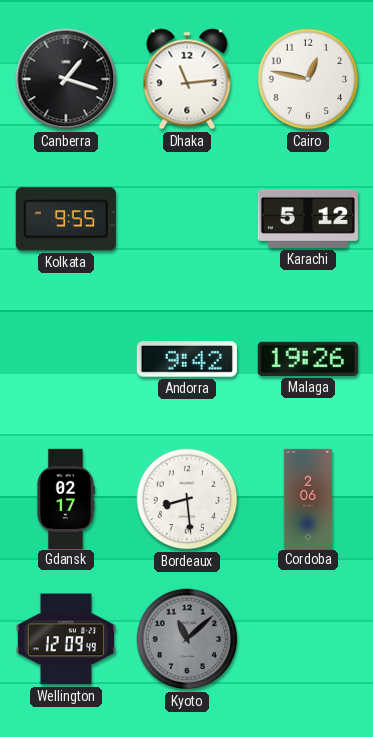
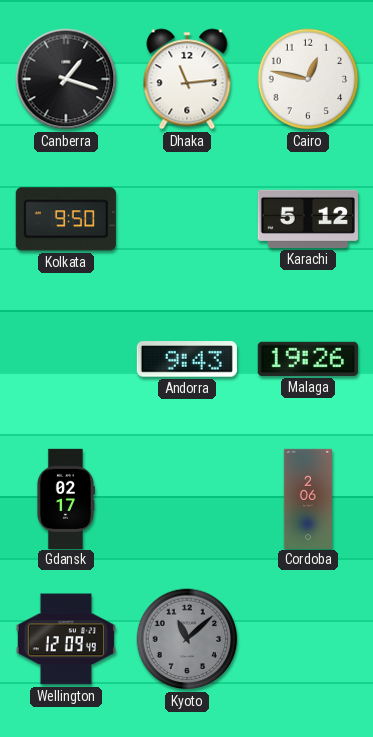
Kolkata: 9:55 -> 9:50
Andorra: 9:42 -> 9:43
Bordeaux: 8:29 -> none
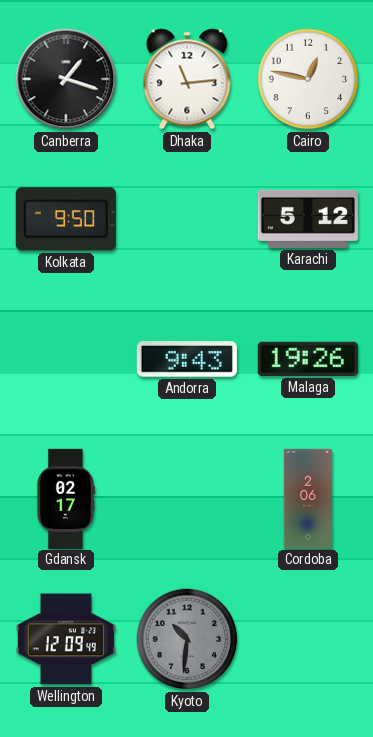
Kyoto: 11:08 -> 10:31
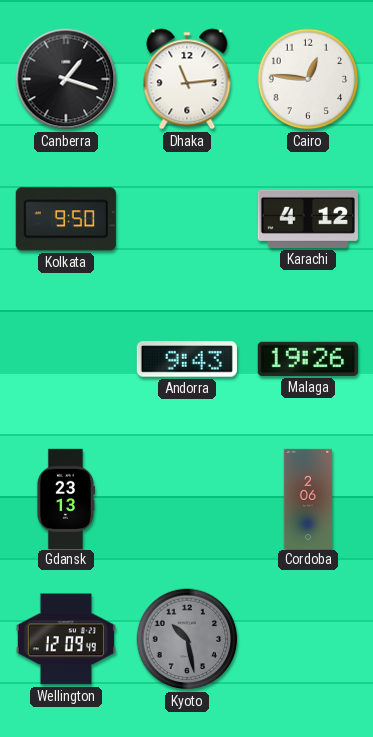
Cairo: 12:47 -> 12:46
Karachi: 5:12 -> 4:12
Gdansk: 02:17 -> 23:13
Kyoto: 10:31 -> 10:28
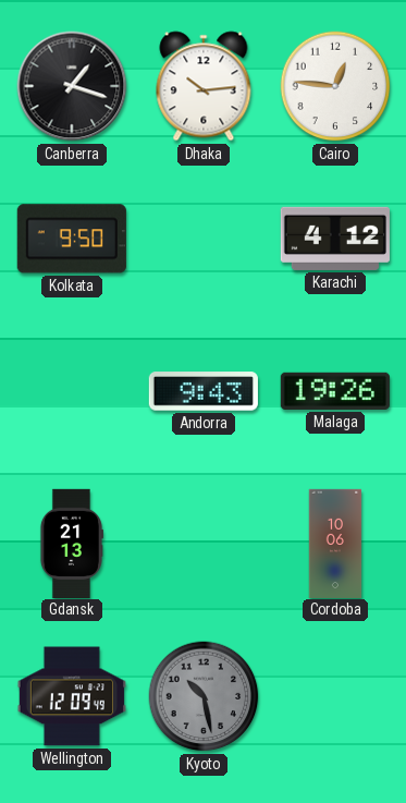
Dhaka: 11:14 -> 10:14
Gdansk: 23:13 -> 21:13
Cordoba: 2:06 -> 10:06
